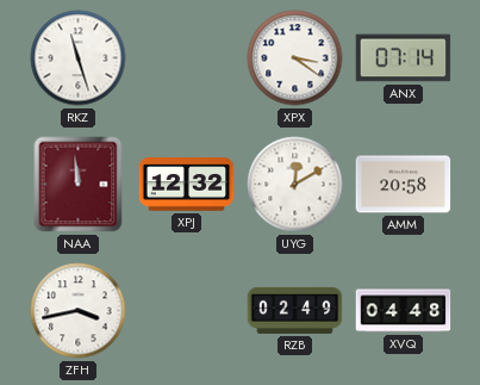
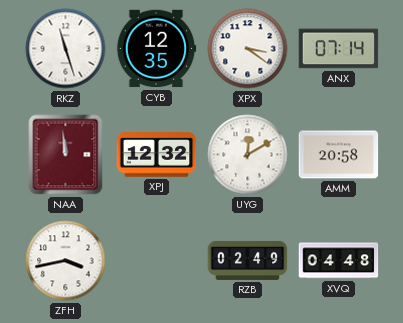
CYB: none -> 12:35
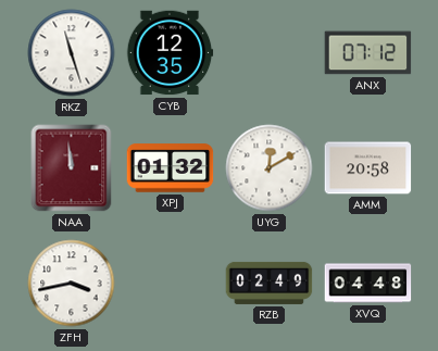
XPX: 3:21 -> none
ANX: 07:14 -> 07:12
XPJ: 12:32 -> 01:32
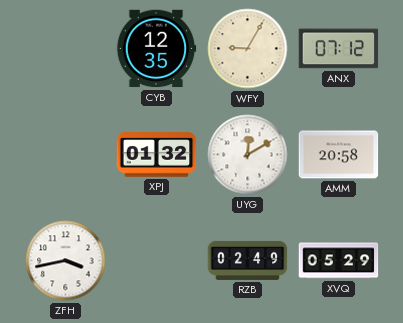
RKZ: 11:27 -> none
WFY: none -> 9:05
NAA: 11:59 -> none
XVQ: 04:48 -> 05:29
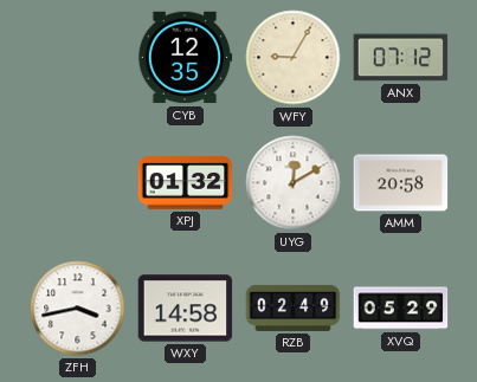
WXY: none -> 14:58
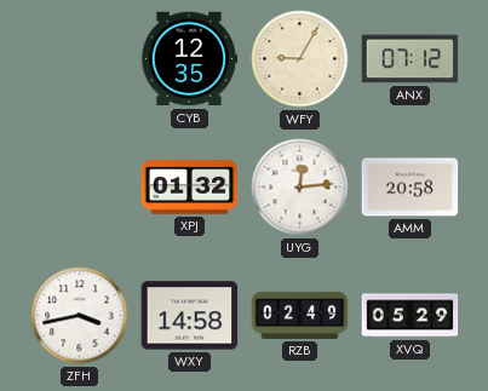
UYG: 12:10 -> 12:14
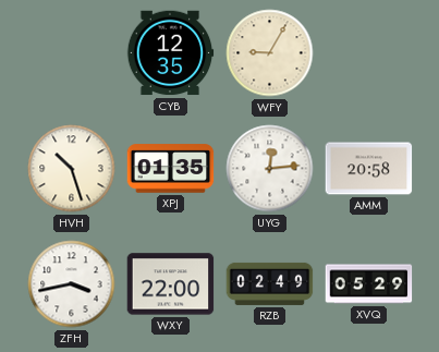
ANX: 07:12 -> none
HVH: none -> 10:27
XPJ: 01:32 -> 01:35
WXY: 14:58 -> 22:00
